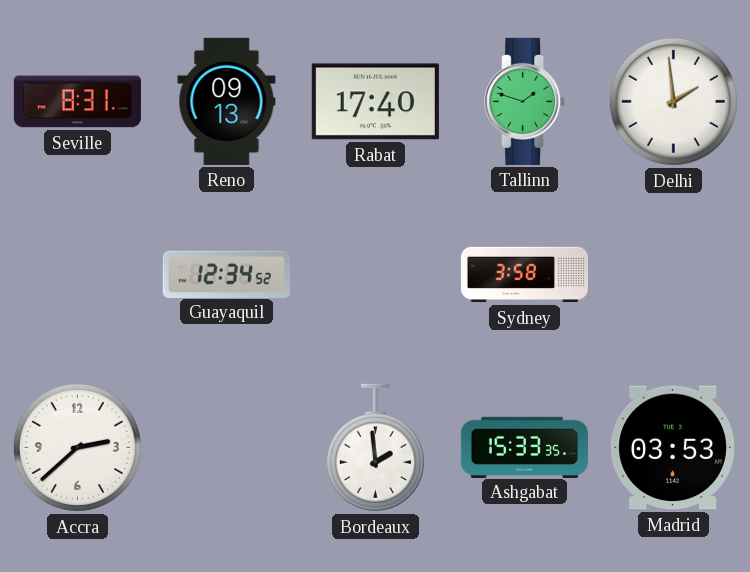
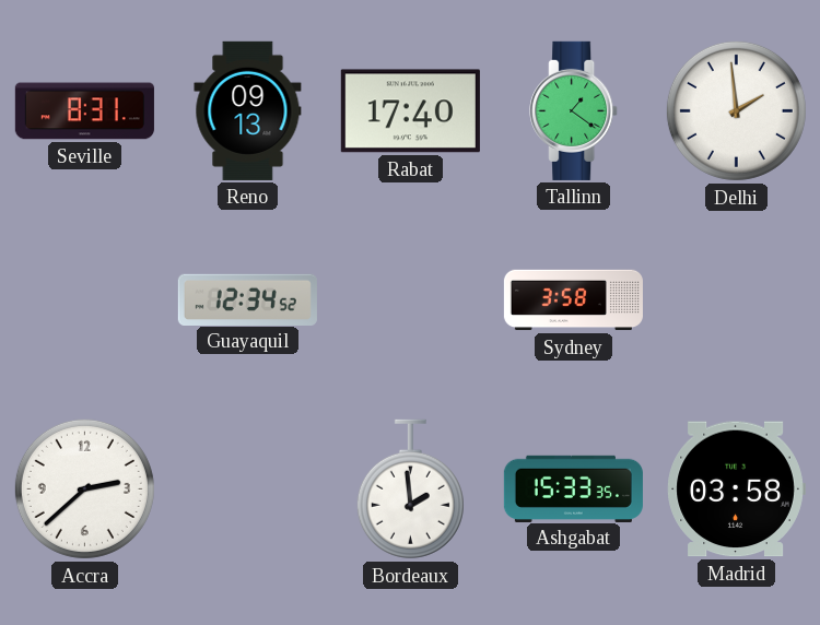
Tallinn: 1:48 -> 1:21
Madrid: 03:53 -> 03:58
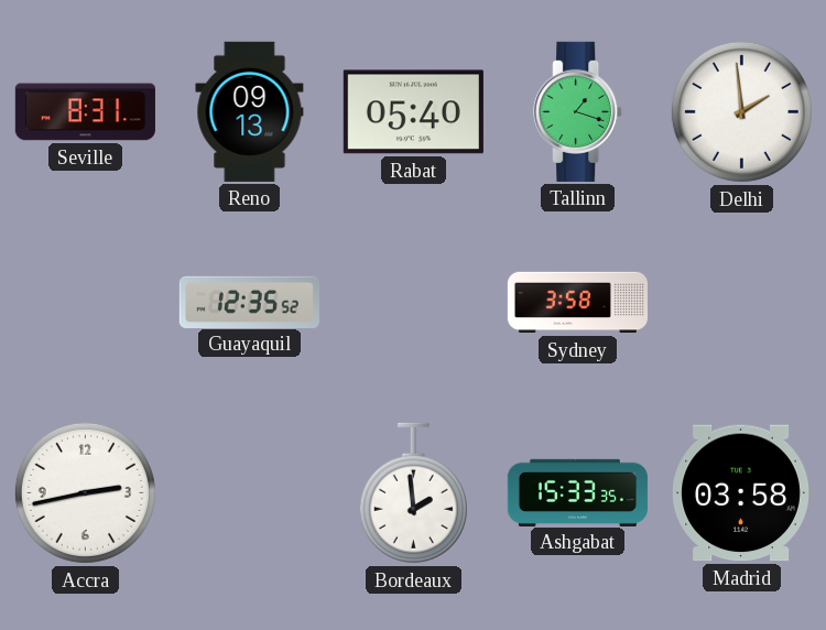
Rabat: 17:40 -> 05:40
Tallinn: 1:21 -> 1:18
Guayaquil: 12:34 -> 12:35
Accra: 2:38 -> 2:43
